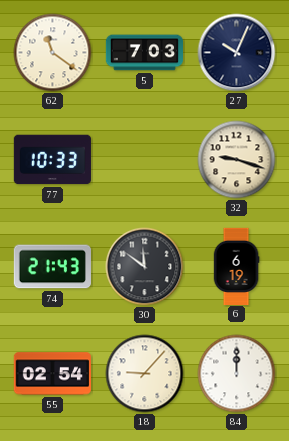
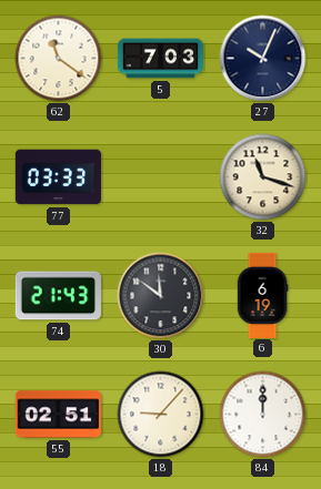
77: 10:33 -> 03:33
32: 9:18 -> 11:18
55: 02:54 -> 02:51
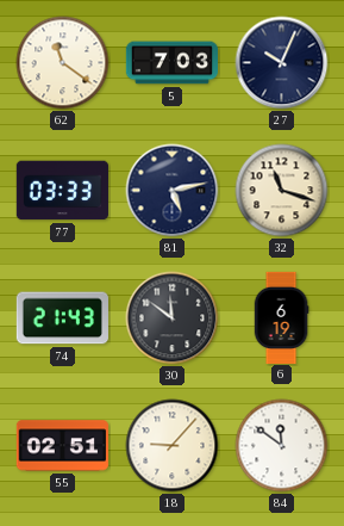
81: none -> 5:13
84: 12:00 -> 11:51
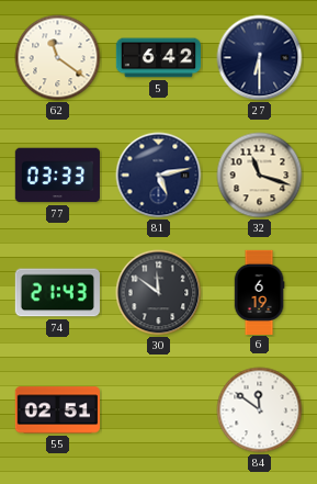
5: 7:03 -> 6:42
27: 10:04 -> 6:30
18: 9:07 -> none
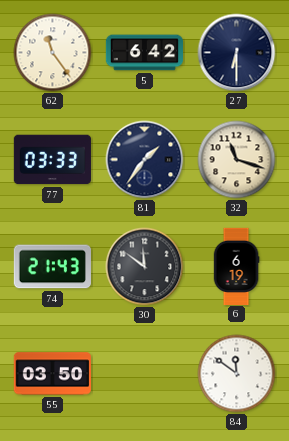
62: 11:21 -> 11:24
81: 5:13 -> 1:36
55: 02:51 -> 03:50
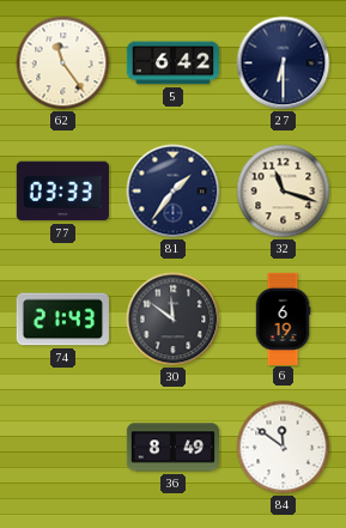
55: 03:50 -> none
36: none -> 8:49
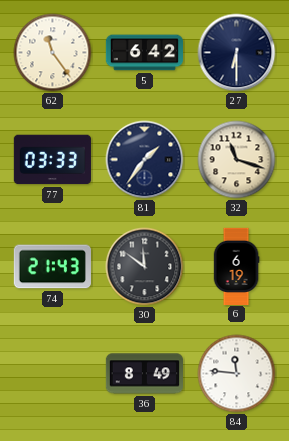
84: 11:51 -> 11:46
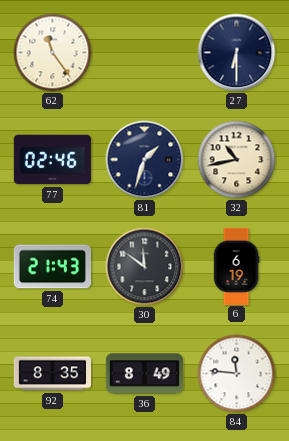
5: 6:42 -> none
77: 03:33 -> 02:46
81: 1:36 -> 1:33
32: 11:18 -> 10:43
92: none -> 8:35
